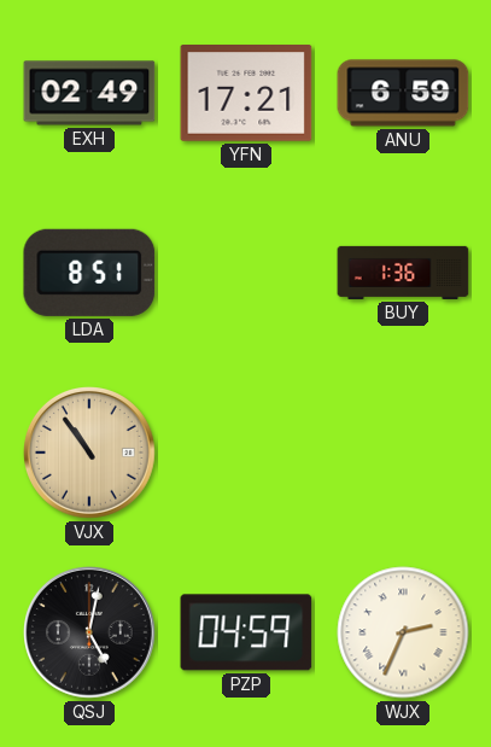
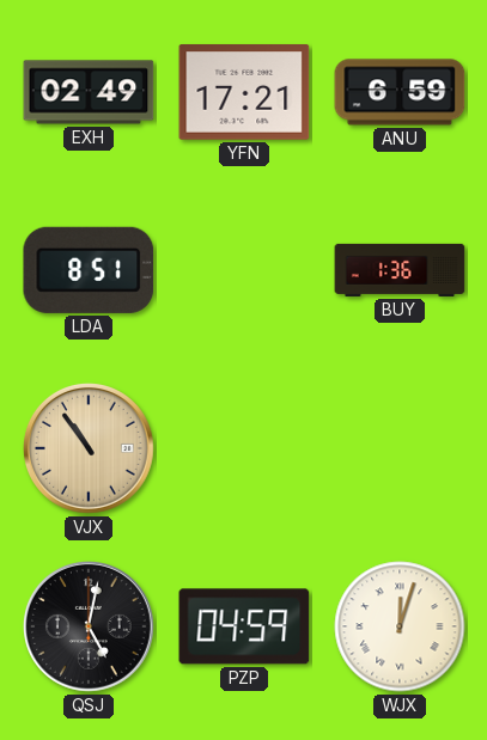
WJX: 2:34 -> 12:03
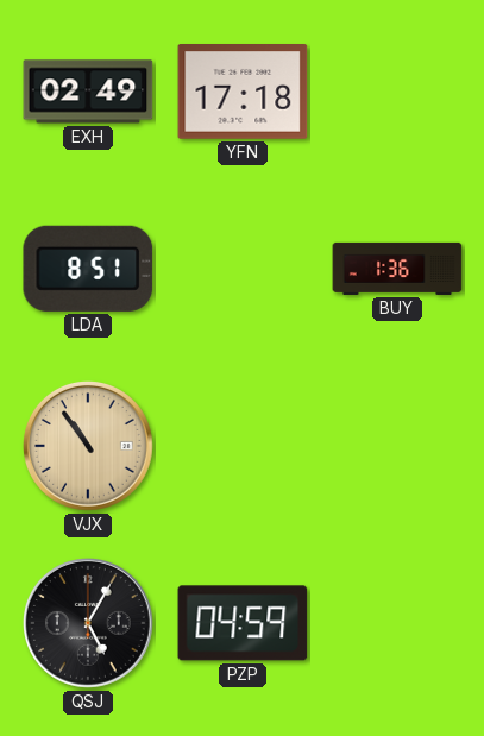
YFN: 17:21 -> 17:18
ANU: 6:59 -> none
QSJ: 5:02 -> 5:05
WJX: 12:03 -> none
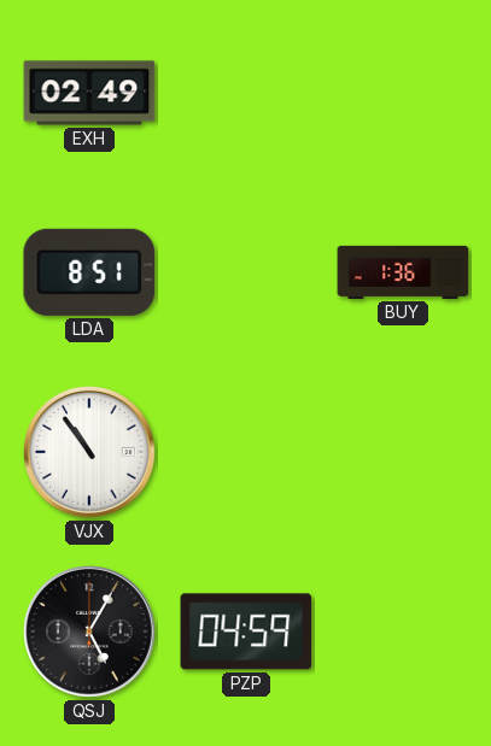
YFN: 17:18 -> none
VJX dial: champagne -> white
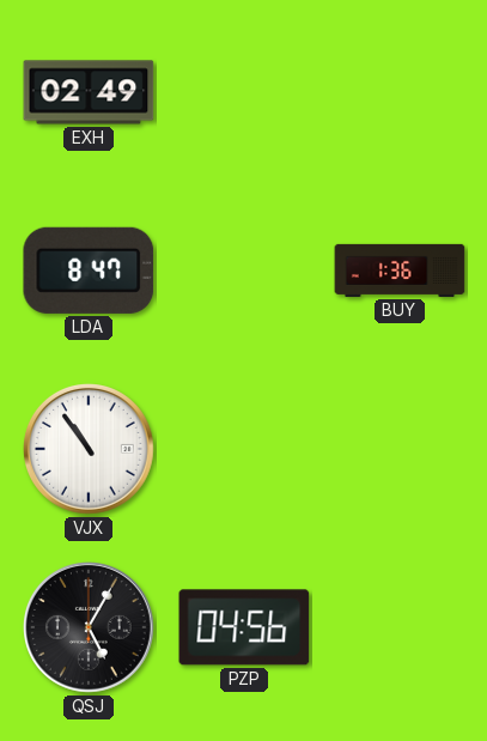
LDA: 8:51 -> 8:47
PZP: 04:59 -> 04:56
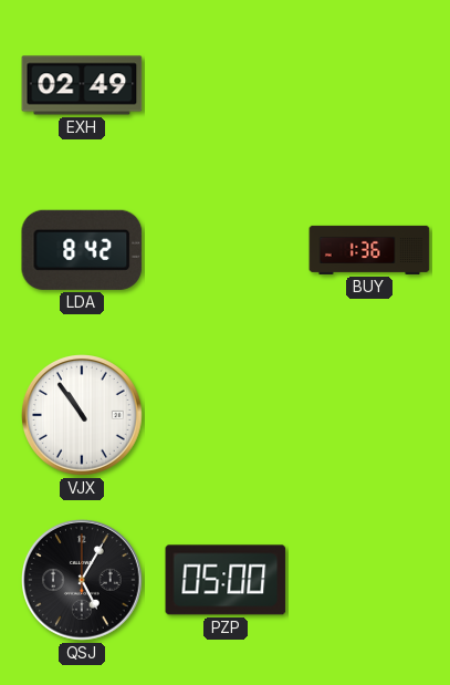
LDA: 8:47 -> 8:42
PZP: 04:56 -> 05:00
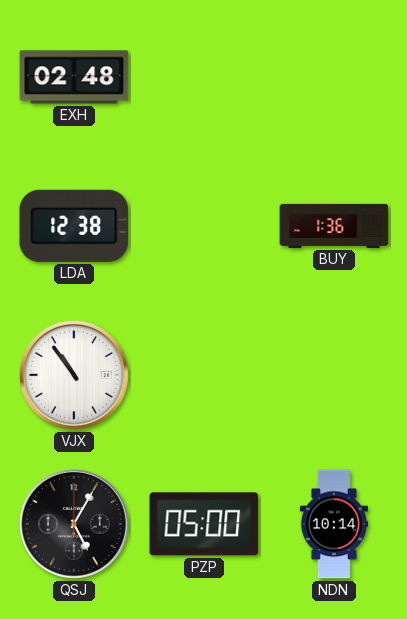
EXH: 02:49 -> 02:48
LDA: 8:42 -> 12:38
NDN: none -> 10:14
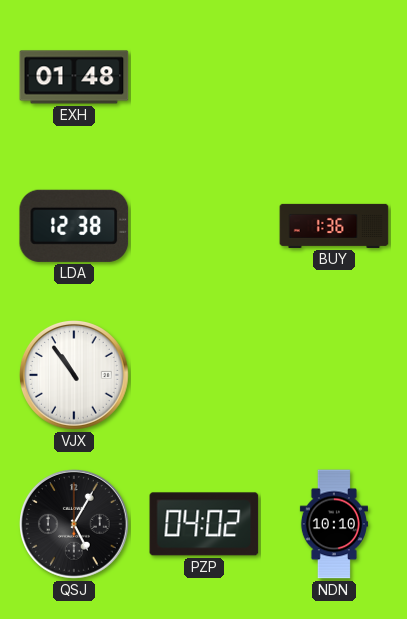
EXH: 02:48 -> 01:48
PZP: 05:00 -> 04:02
NDN: 10:14 -> 10:10
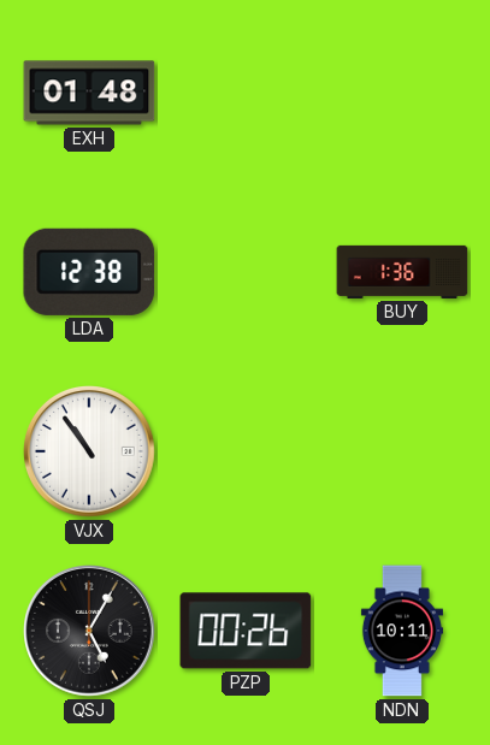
PZP: 04:02 -> 00:26
NDN: 10:10 -> 10:11
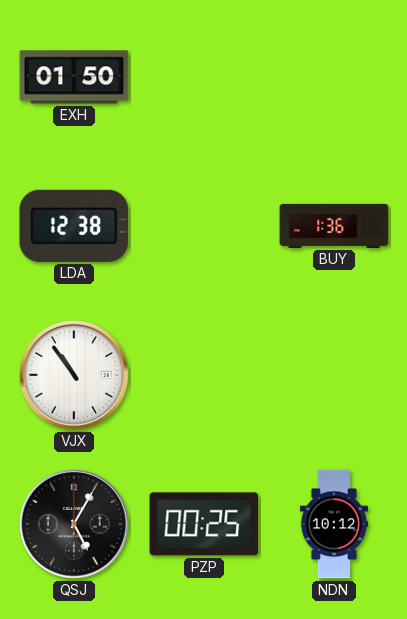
EXH: 01:48 -> 01:50
PZP: 00:26 -> 00:25
NDN: 10:11 -> 10:12
